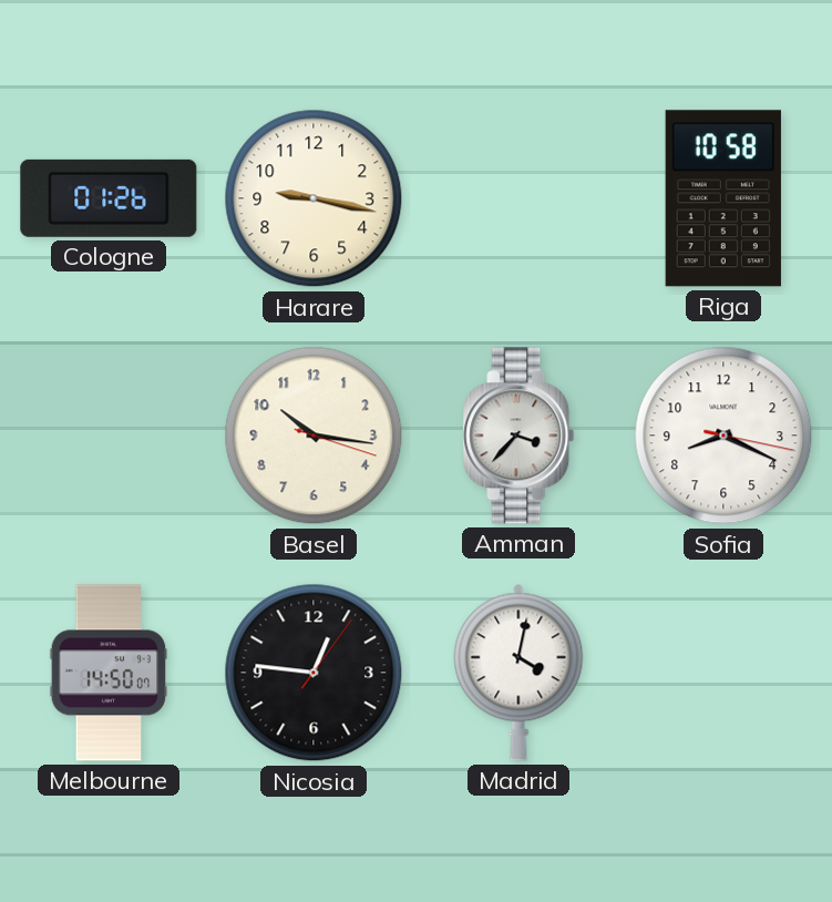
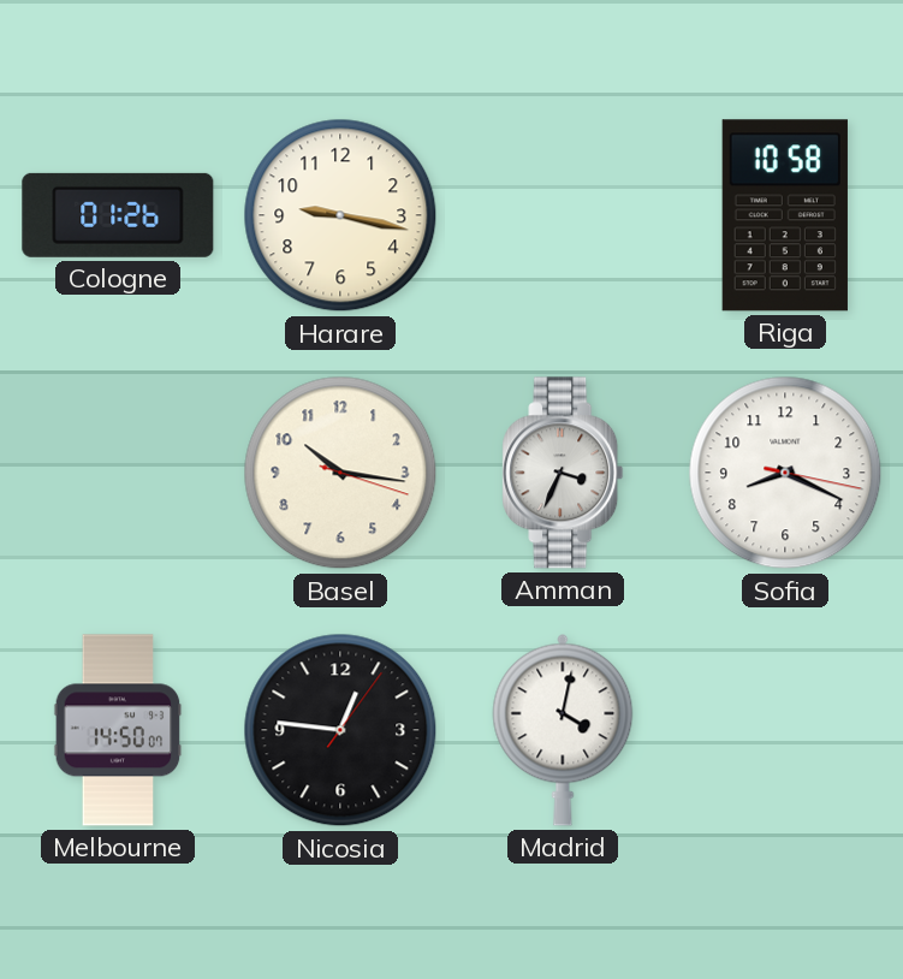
Amman: 3:37 -> 3:34
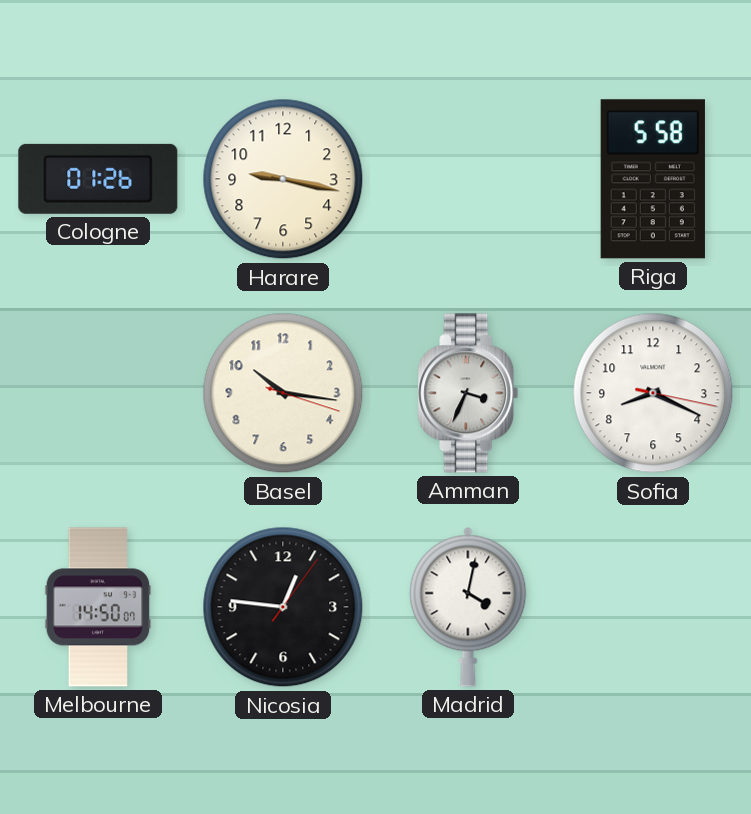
Riga: 10:58 -> 5:58
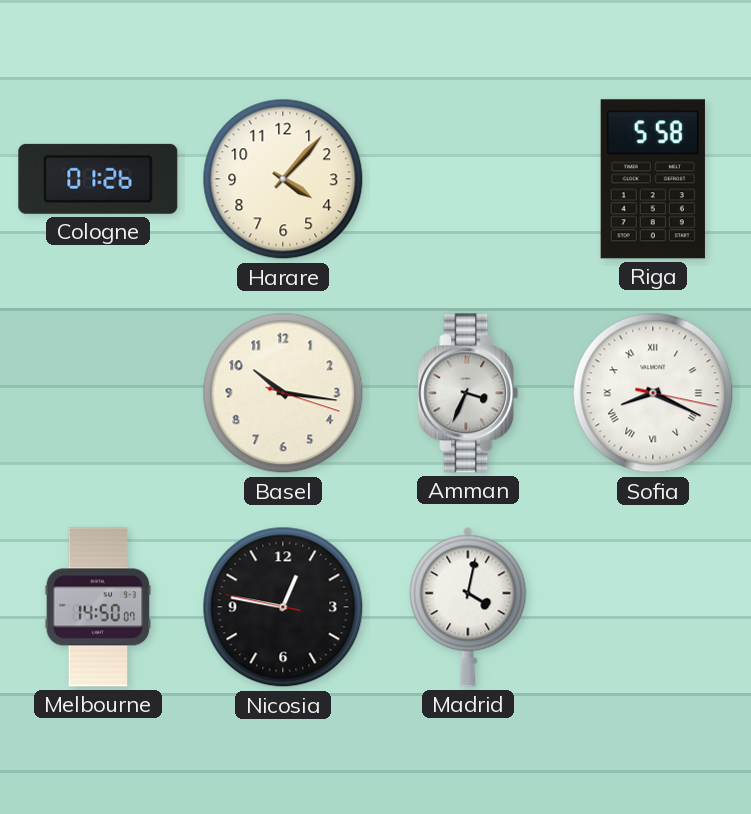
Harare: 9:17 -> 4:07
Sofia numerals: Arabic -> Roman
Nicosia: 12:46:06 -> 12:46:47
